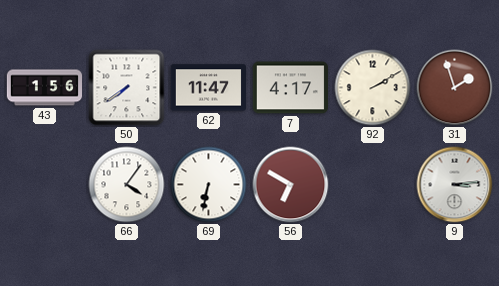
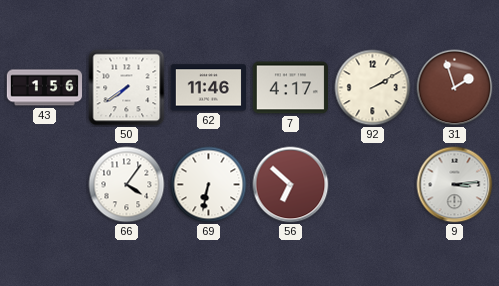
62: 11:47 -> 11:46
56: 6:50 -> 6:52
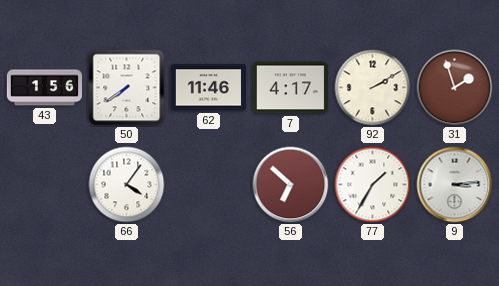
69: 6:32 -> none
77: none -> 1:35
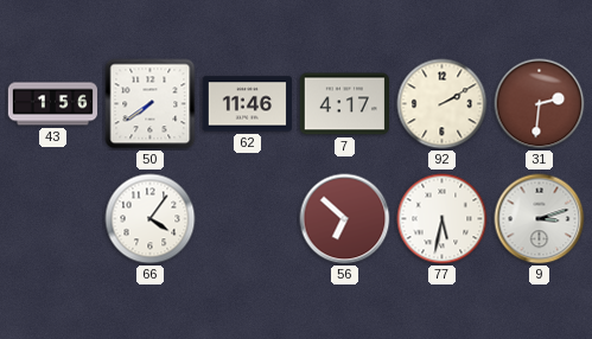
31: 1:57 -> 2:31
77: 1:35 -> 5:32
9: 3:14 -> 3:12
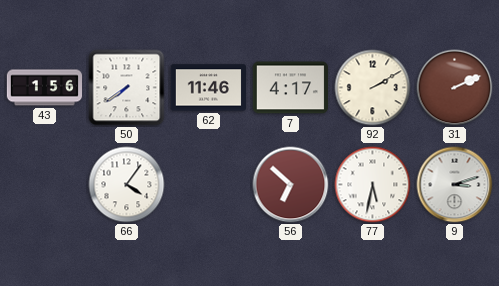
31: 2:31 -> 2:11
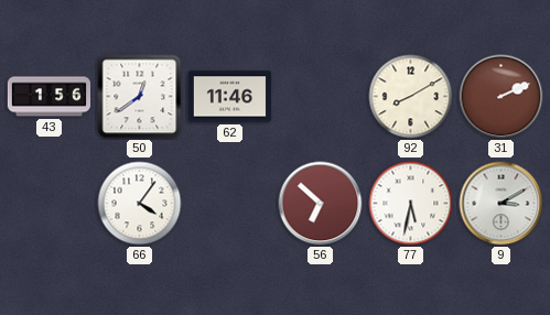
50: 7:39 -> 12:39
7: 4:17 -> none
92: 2:10 -> 8:10
9: 3:12 -> 3:10
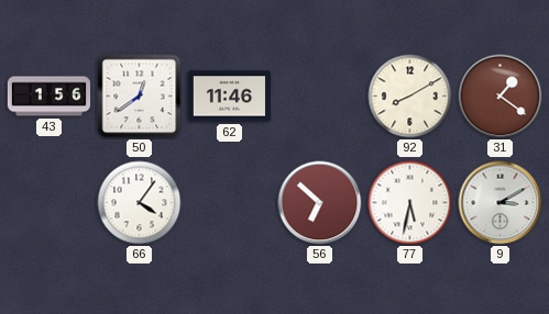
31: 2:11 -> 1:21
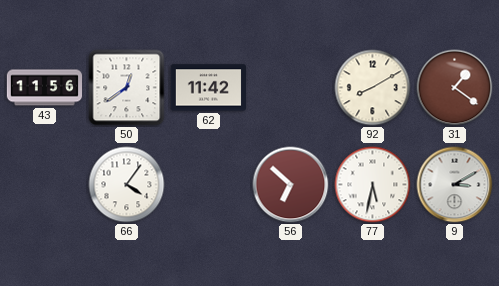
43: 1:56 -> 11:56
62: 11:46 -> 11:42
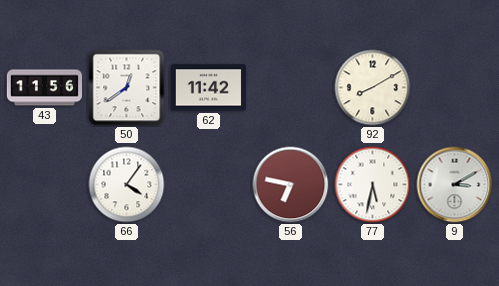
31: 1:21 -> none
56: 6:52 -> 6:47
